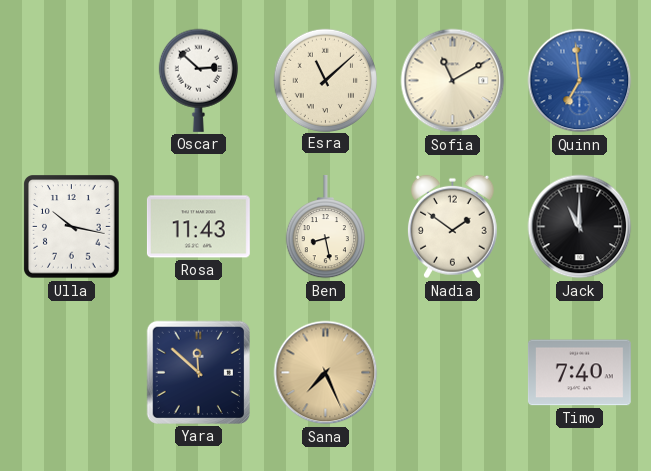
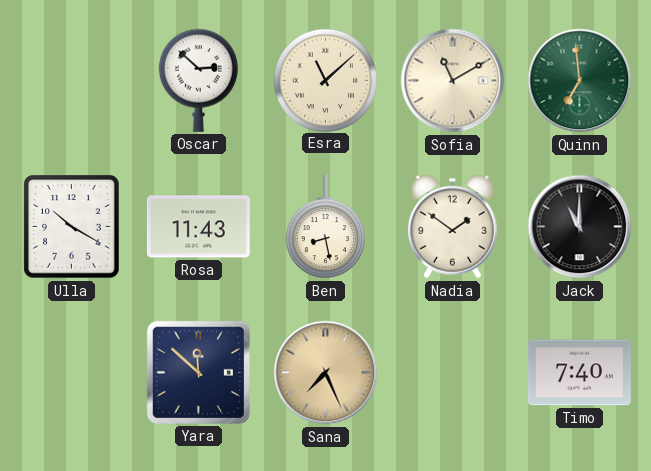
Quinn dial: blue -> green
Ulla: 10:17 -> 10:20
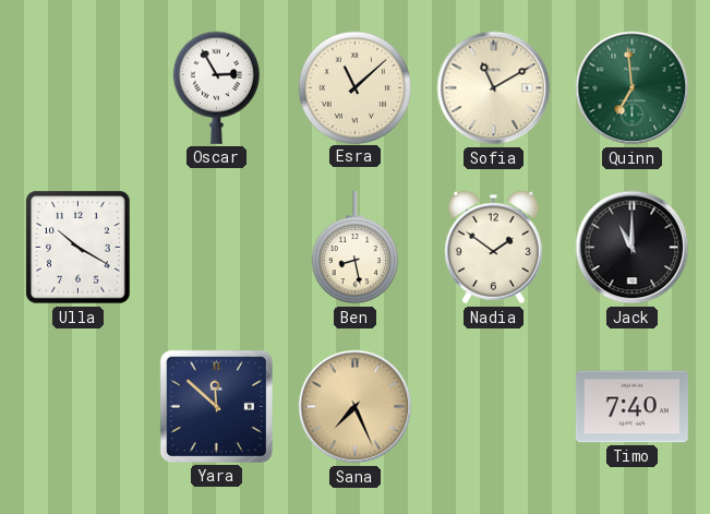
Oscar: 2:52 -> 2:55
Rosa: 11:43 -> none
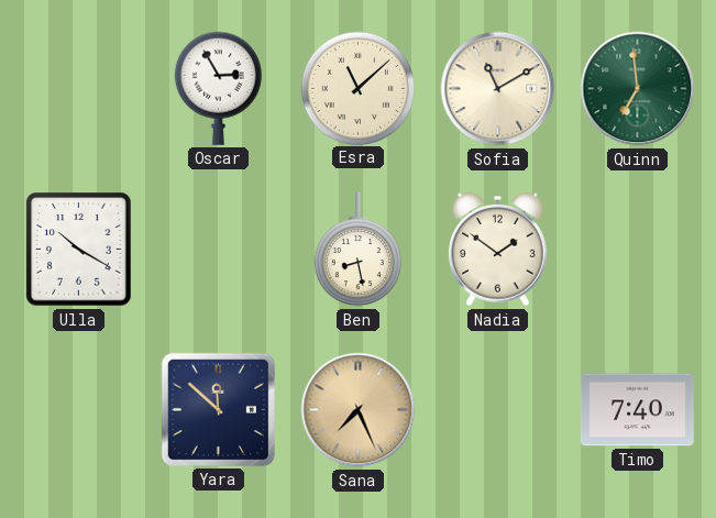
Jack: 11:00 -> none
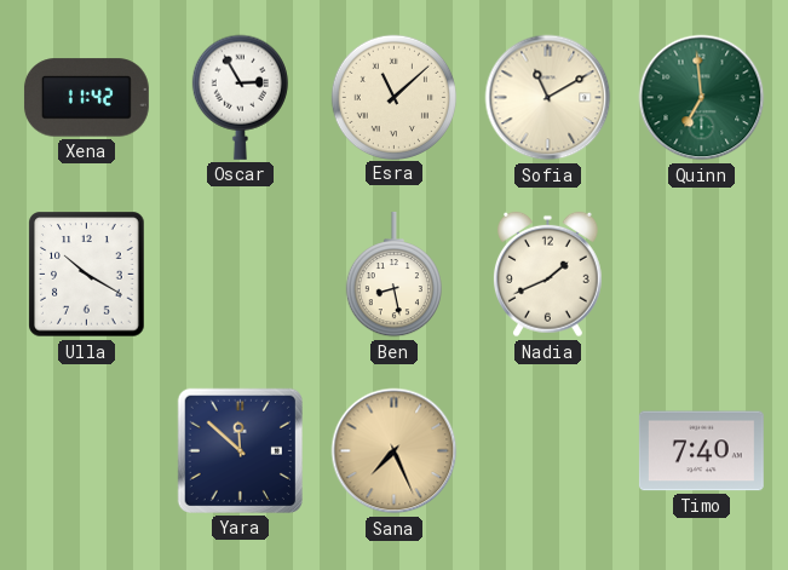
Xena: none -> 11:42
Nadia: 1:51 -> 1:41
